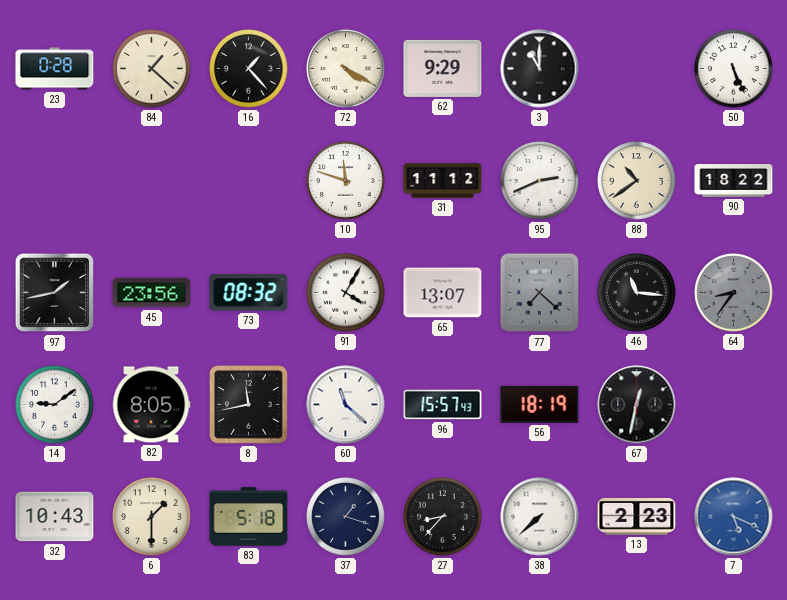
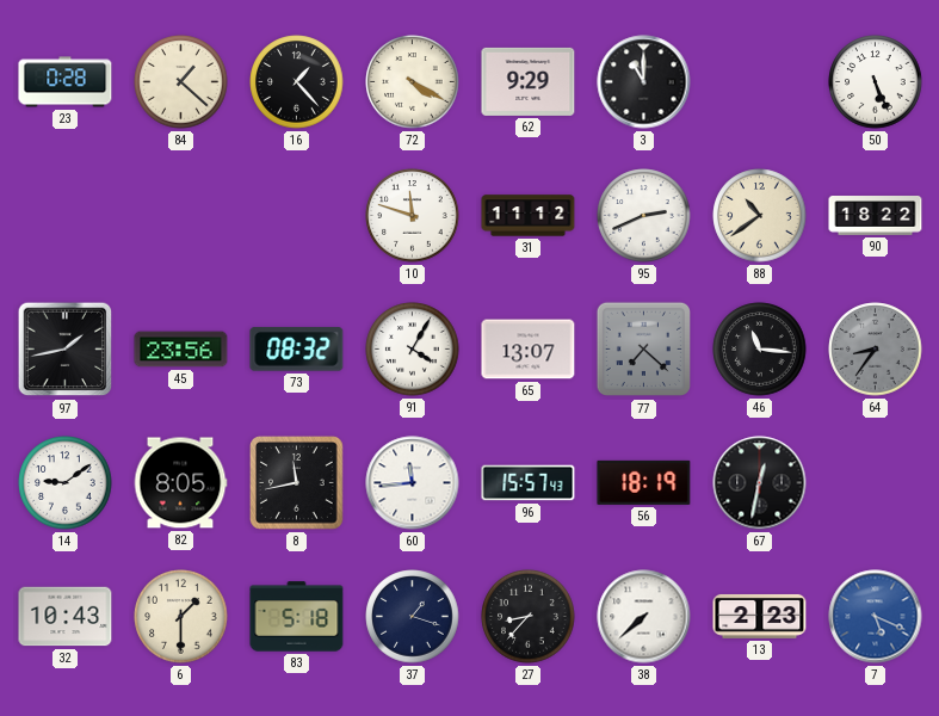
60: 11:22 -> 11:44
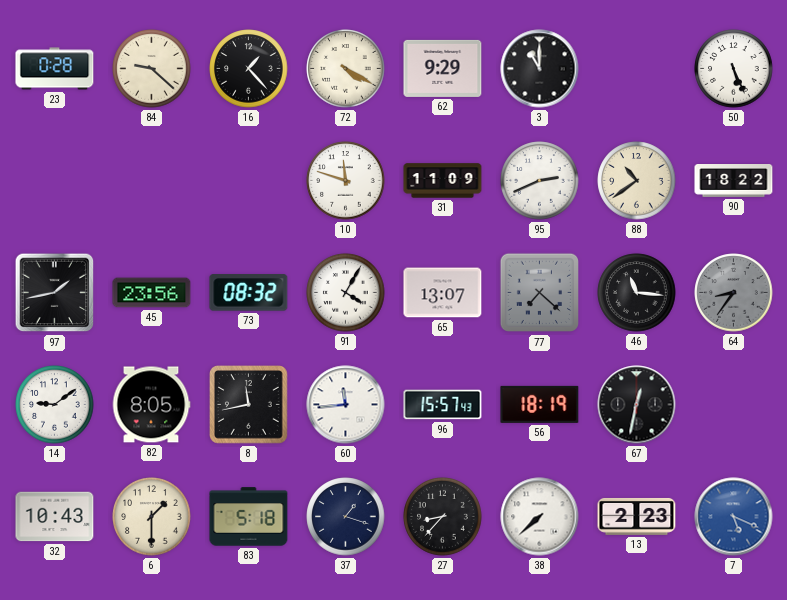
84: 1:22 -> 9:22
31: 11:12 -> 11:09
